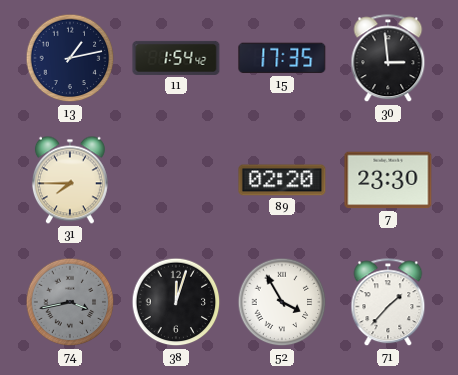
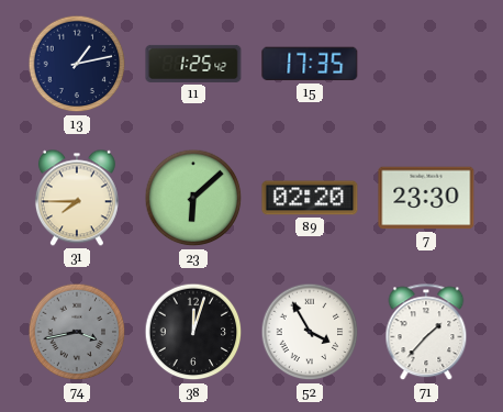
11: 1:54 -> 1:25
30: 2:59 -> none
23: none -> 6:08
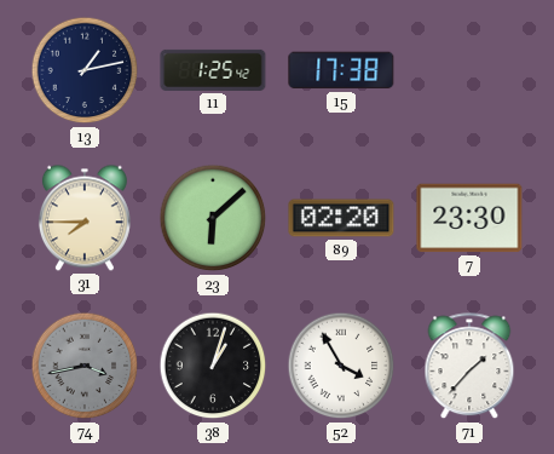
15: 17:35 -> 17:38
38: 12:03 -> 1:03
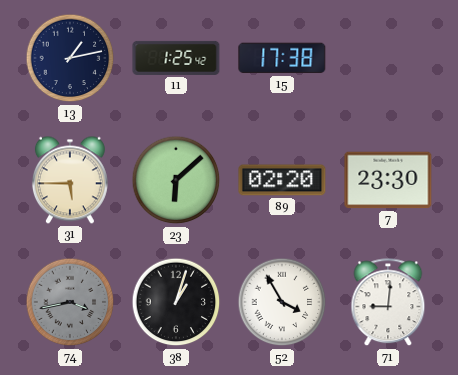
31: 7:45 -> 5:45
71: 1:37 -> 9:01
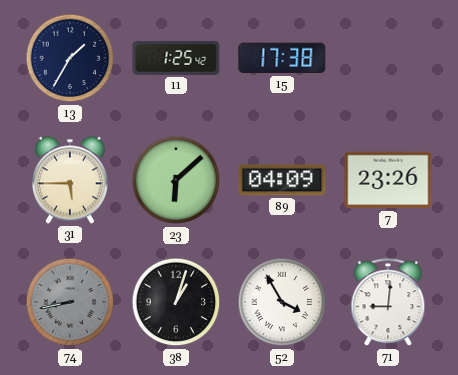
13: 1:13 -> 1:35
89: 02:20 -> 04:09
7: 23:30 -> 23:26
74: 3:43 -> 8:43
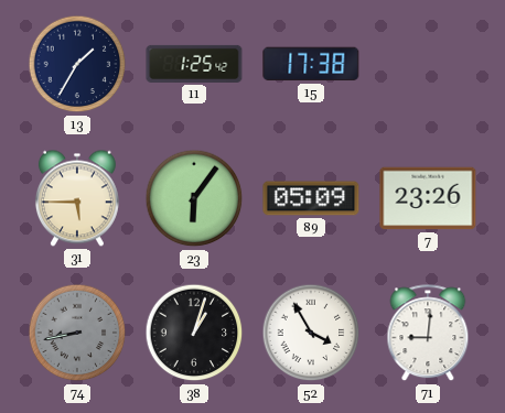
23: 6:08 -> 6:06
89: 04:09 -> 05:09
